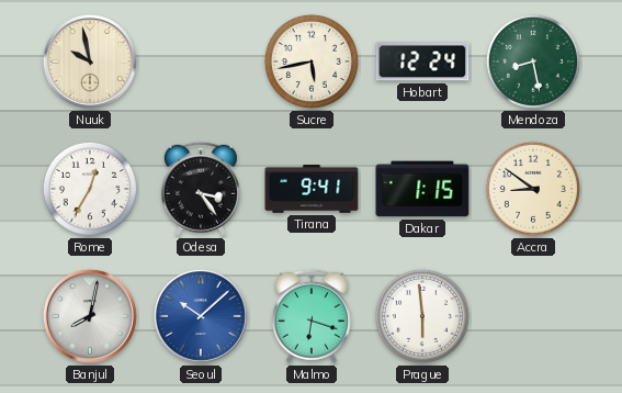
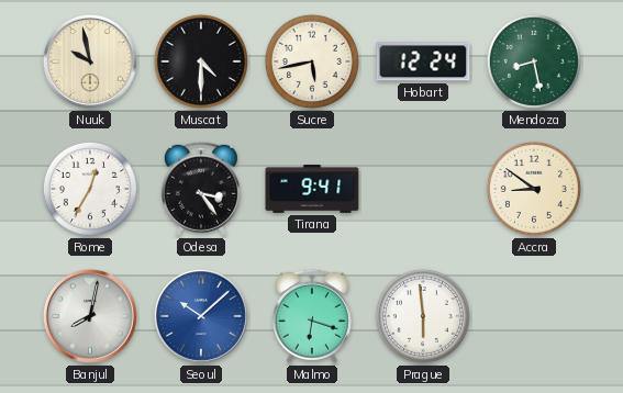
Muscat: none -> 4:30
Dakar: 1:15 -> none
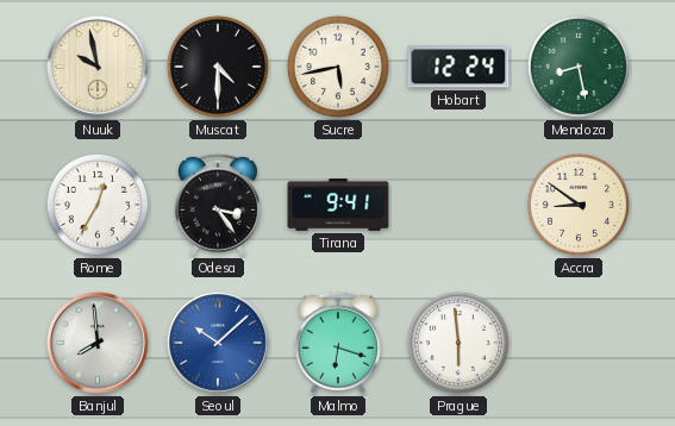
Banjul: 8:02 -> 7:59
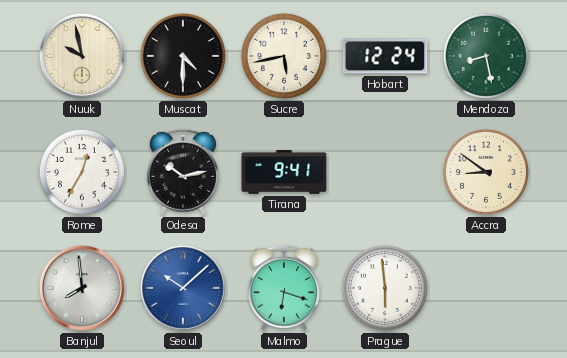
Odesa: 3:24 -> 10:13
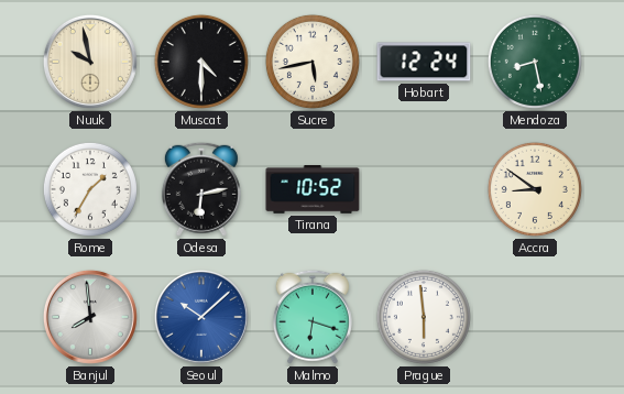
Rome: 12:35 -> 1:35
Odesa: 10:13 -> 6:13
Tirana: 9:41 -> 10:52
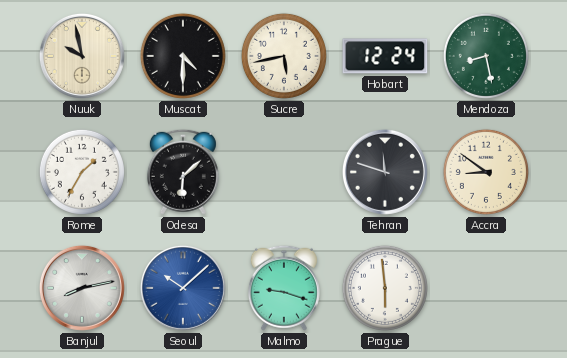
Odesa: 6:13 -> 6:08
Tirana: 10:52 -> none
Tehran: none -> 11:48
Banjul: 7:59 -> 8:13
Malmo: 6:18 -> 9:18
